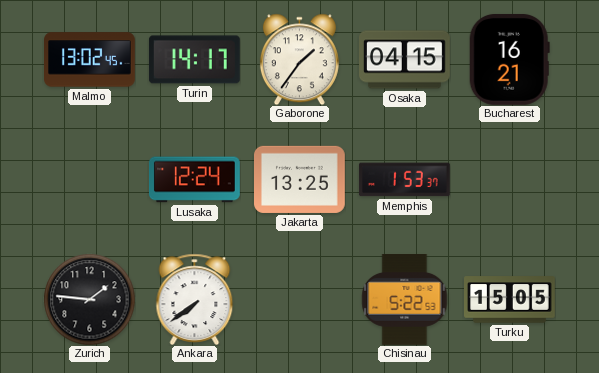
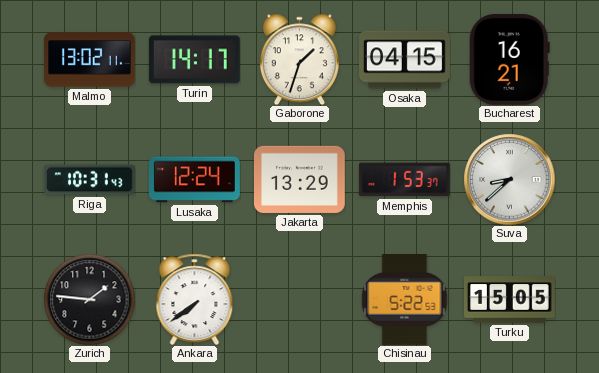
Malmo: 13:02:45 -> 13:02:11
Gaborone: 1:36 -> 1:33
Riga: none -> 10:31
Jakarta: 13:25 -> 13:29
Suva: none -> 8:38
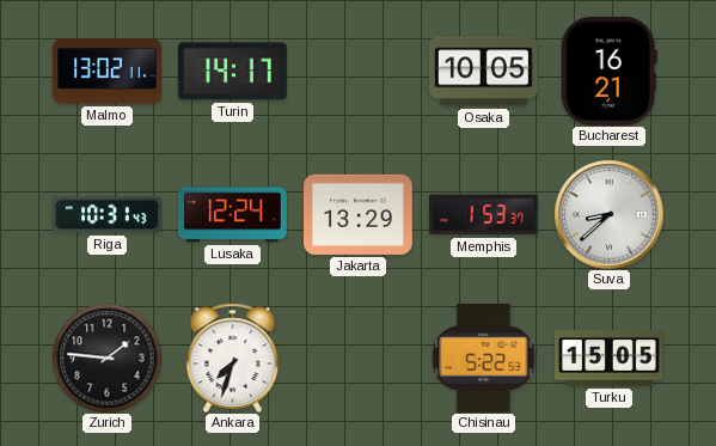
Gaborone: 1:33 -> none
Osaka: 04:15 -> 10:05
Ankara: 7:39 -> 7:33
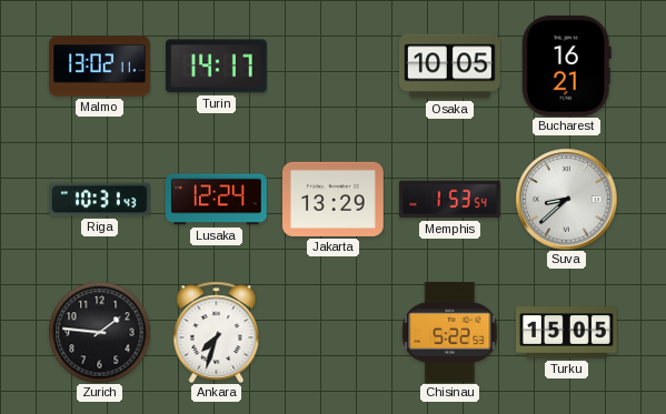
Memphis: 1:53:37 -> 1:53:54
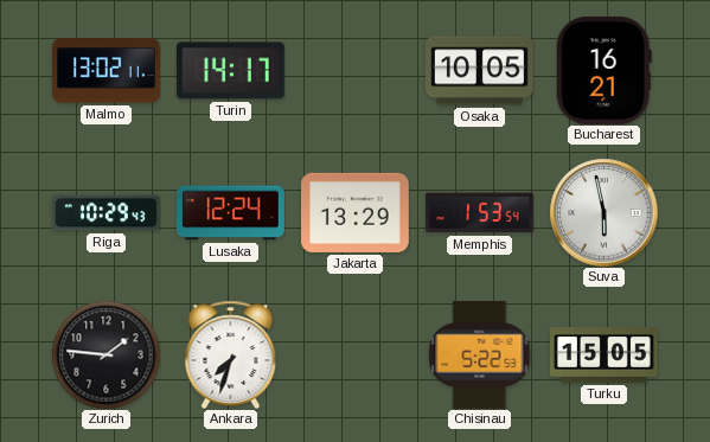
Riga: 10:31 -> 10:29
Suva: 8:38 -> 5:58
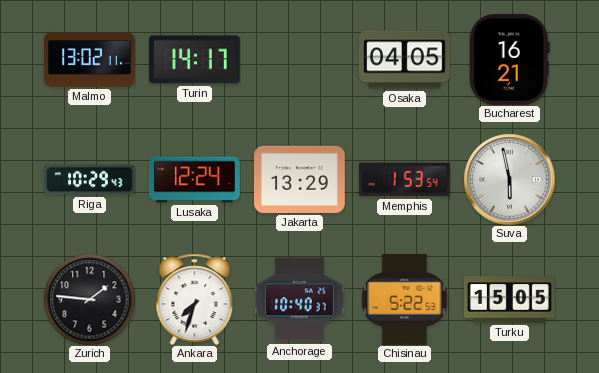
Osaka: 10:05 -> 04:05
Anchorage: none -> 10:40
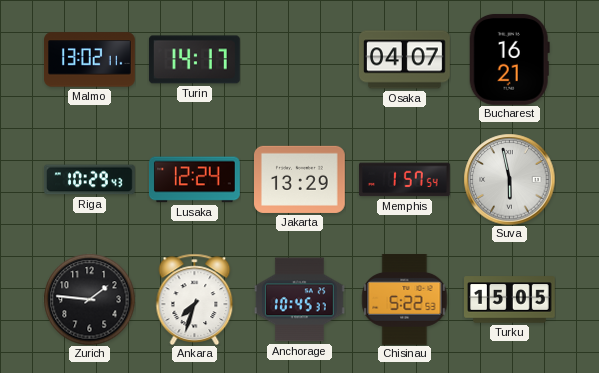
Osaka: 04:05 -> 04:07
Memphis: 1:53 -> 1:57
Anchorage: 10:40 -> 10:45
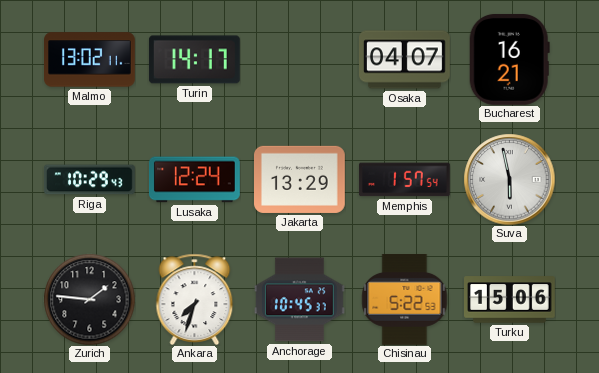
Turku: 15:05 -> 15:06
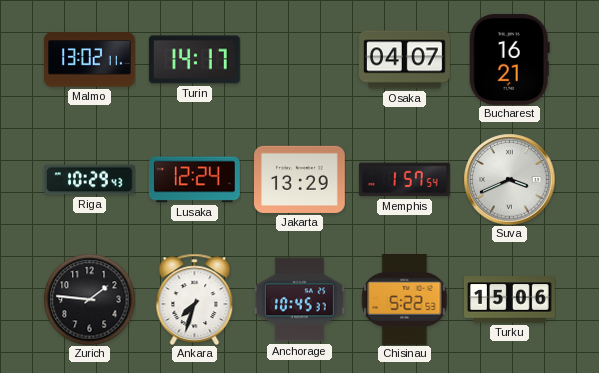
Suva: 5:58 -> 3:41
